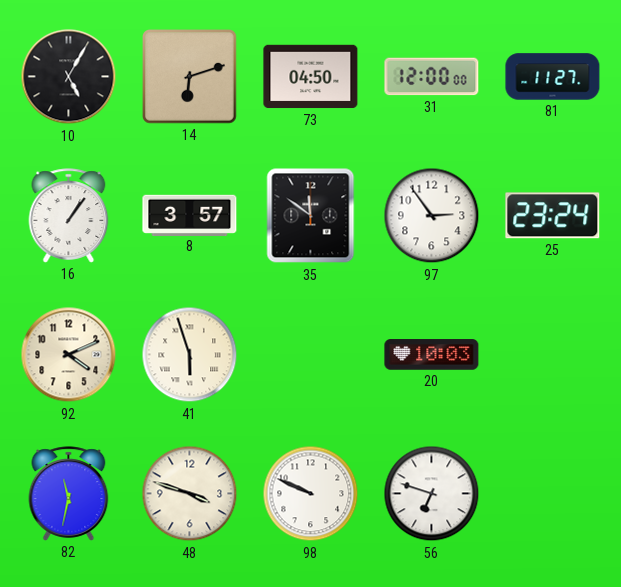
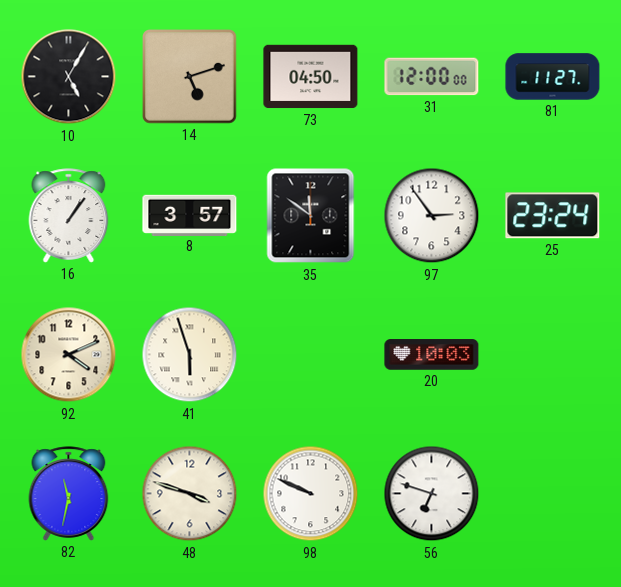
14: 6:12 -> 5:12
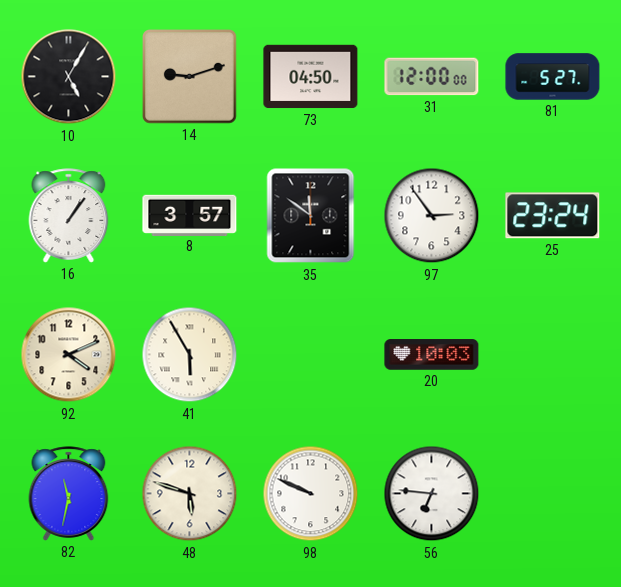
14: 5:12 -> 9:12
81: 11:27 -> 5:27
41: 5:57 -> 5:55
48: 3:48 -> 5:48
56: 6:48 -> 6:46
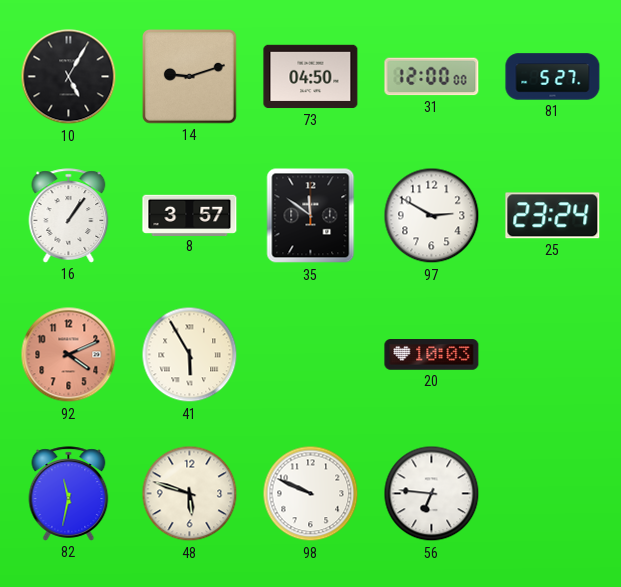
97: 2:54 -> 2:50
92 dial: cream -> salmon
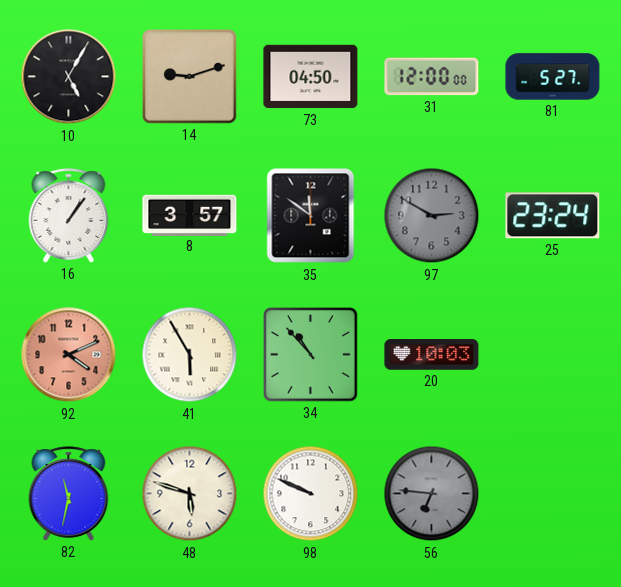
97 dial: white -> grey
34: none -> 10:53
56 dial: white -> grey
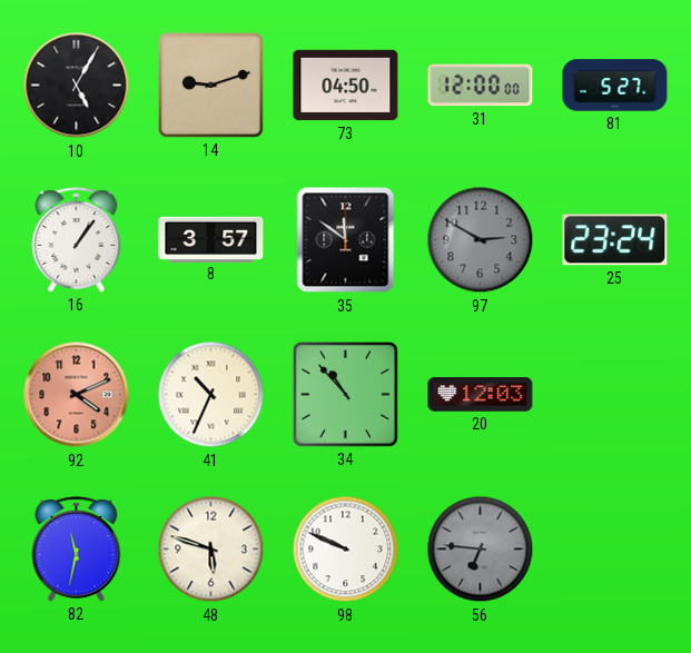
41: 5:55 -> 10:34
20: 10:03 -> 12:03
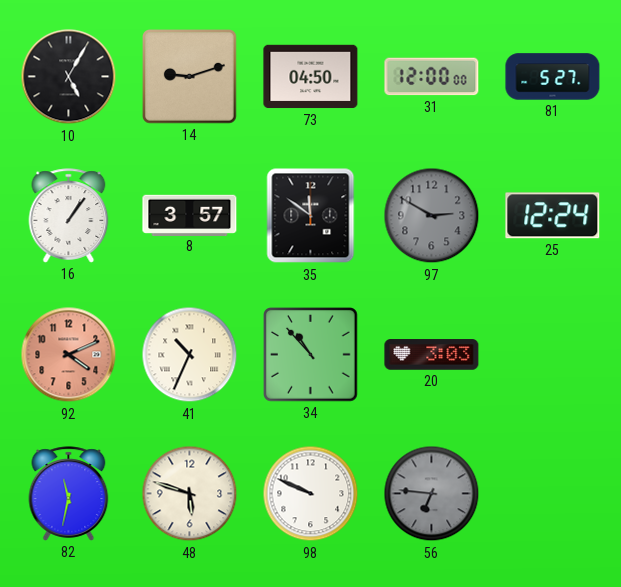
25: 23:24 -> 12:24
20: 12:03 -> 3:03
